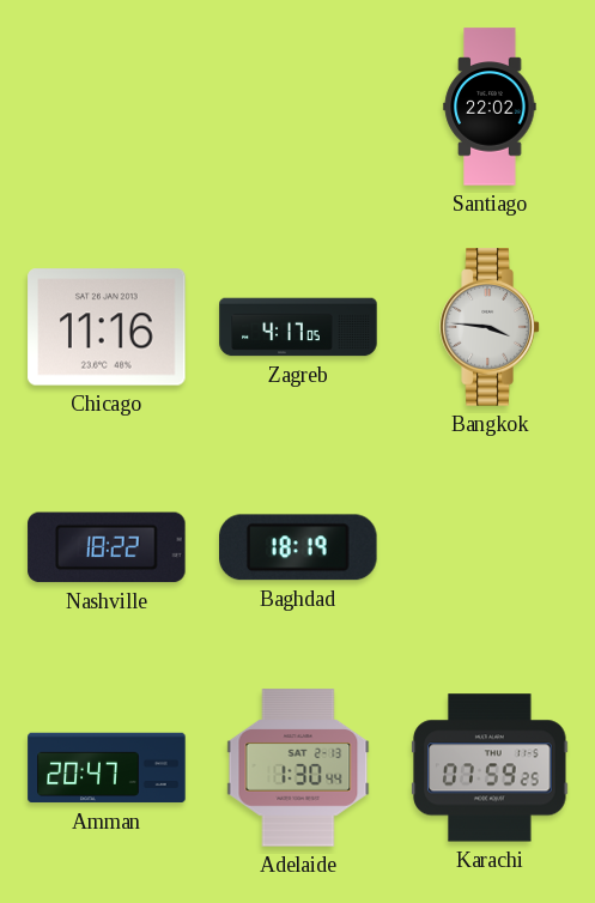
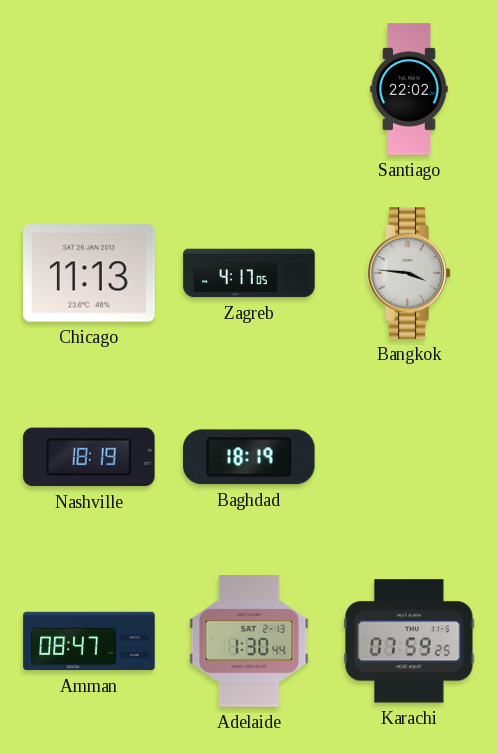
Chicago: 11:16 -> 11:13
Nashville: 18:22 -> 18:19
Amman: 20:47 -> 08:47
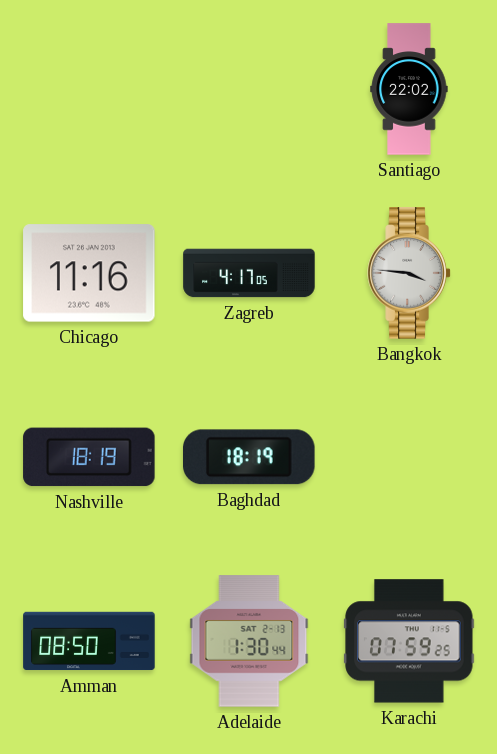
Chicago: 11:13 -> 11:16
Amman: 08:47 -> 08:50
